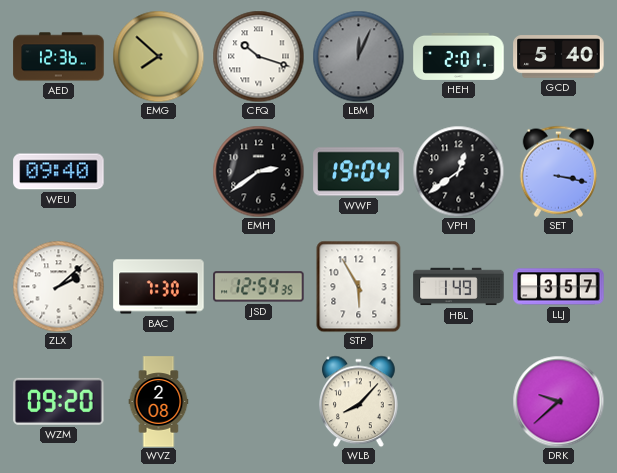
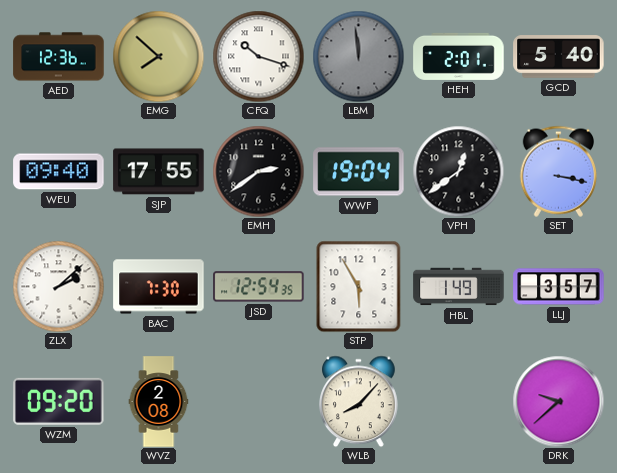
LBM: 12:04 -> 11:59
SJP: none -> 17:55
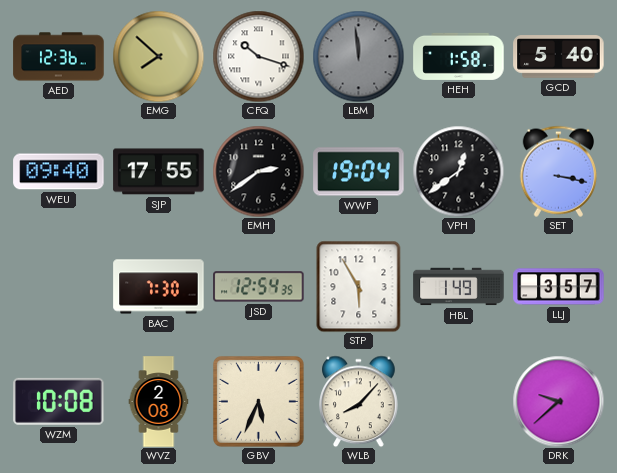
HEH: 2:01 -> 1:58
ZLX: 2:08 -> none
WZM: 09:20 -> 10:08
GBV: none -> 5:34
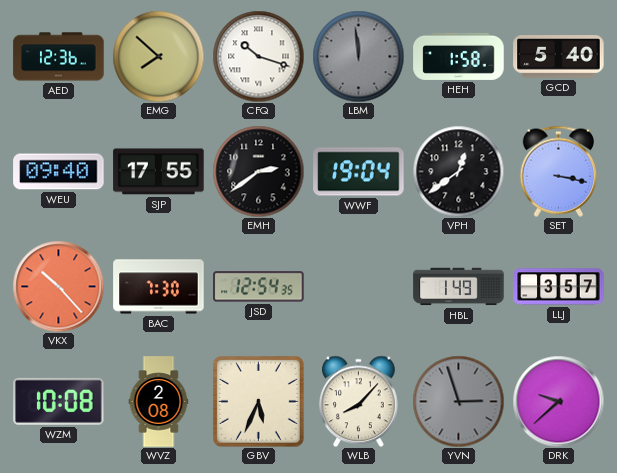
VKX: none -> 10:23
STP: 5:55 -> none
YVN: none -> 2:57
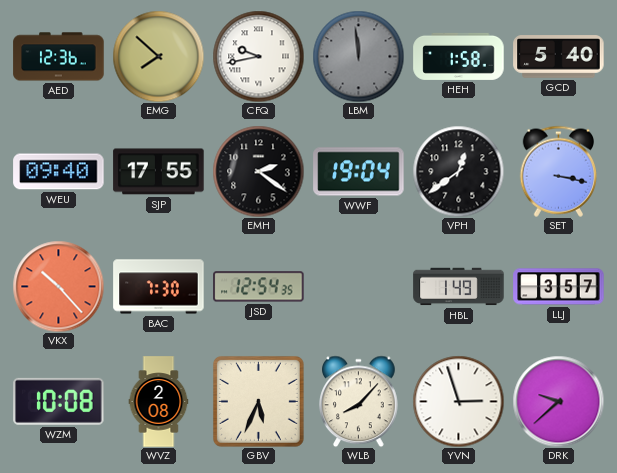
CFQ: 10:18 -> 9:43
EMH: 2:39 -> 2:21
YVN dial: grey -> white
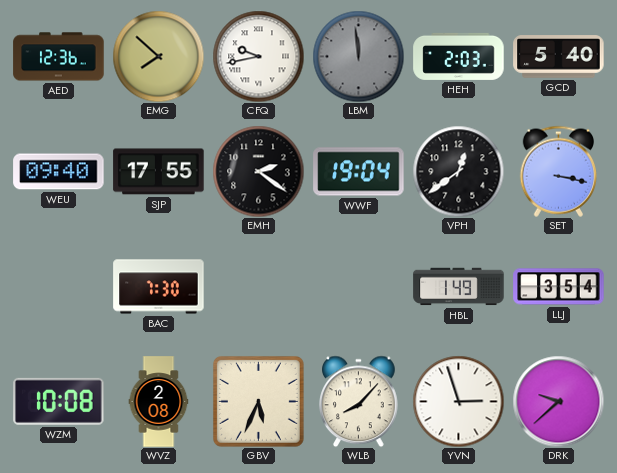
HEH: 1:58 -> 2:03
VKX: 10:23 -> none
JSD: 12:54 -> none
LLJ: 3:57 -> 3:54
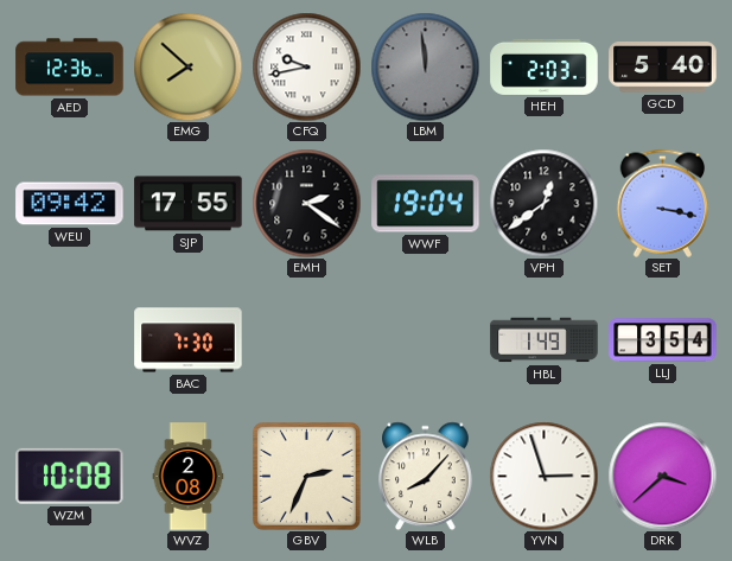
WEU: 09:40 -> 09:42
GBV: 5:34 -> 2:34
DRK: 9:38 -> 3:38
